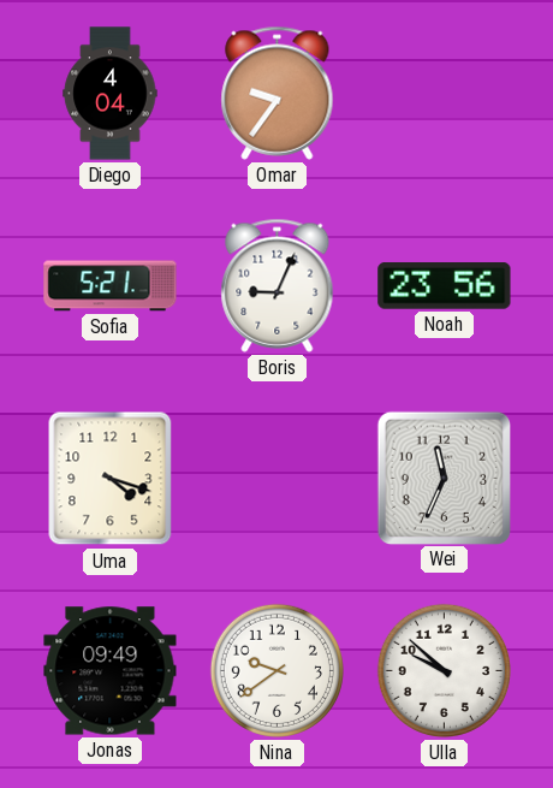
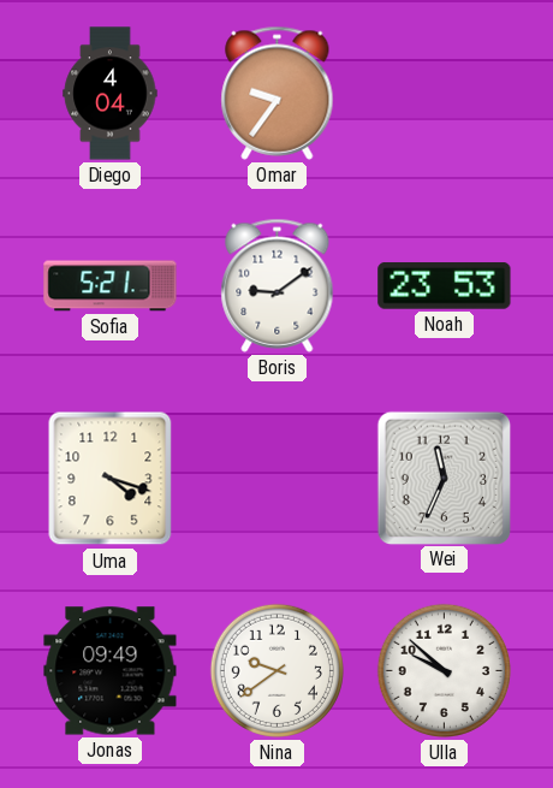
Boris: 9:04 -> 9:09
Noah: 23:56 -> 23:53
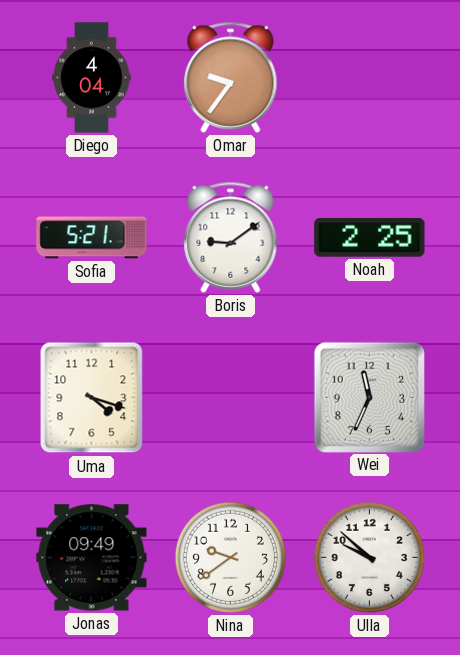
Noah: 23:53 -> 2:25
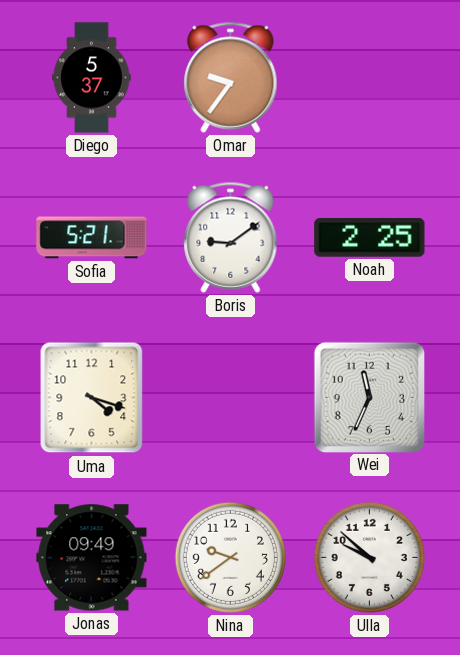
Diego: 4:04 -> 5:37
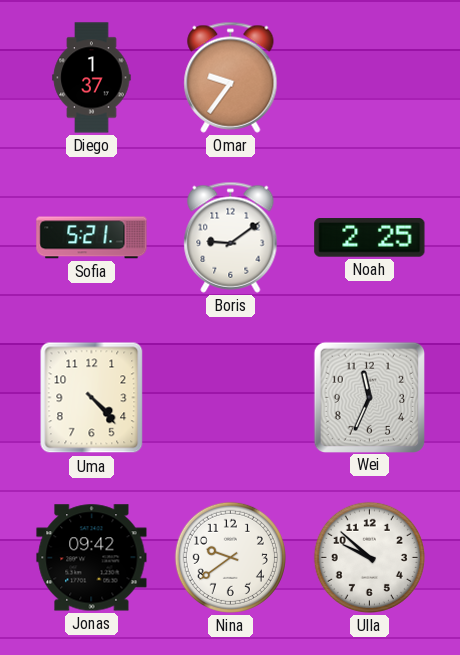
Diego: 5:37 -> 1:37
Uma: 4:18 -> 4:23
Jonas: 09:49 -> 09:42
